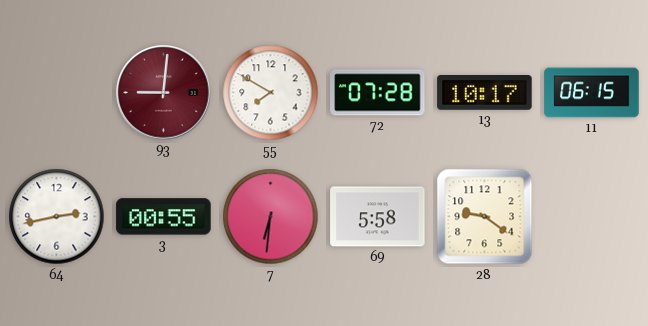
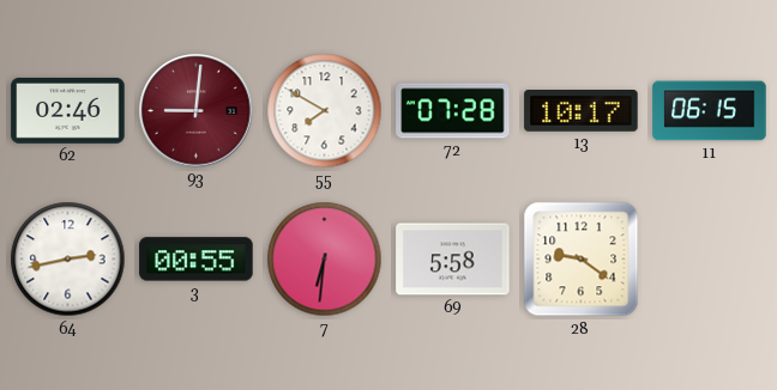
62: none -> 02:46
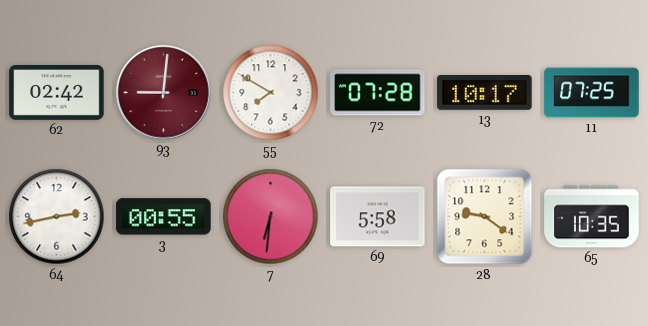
62: 02:46 -> 02:42
11: 06:15 -> 07:25
65: none -> 10:35
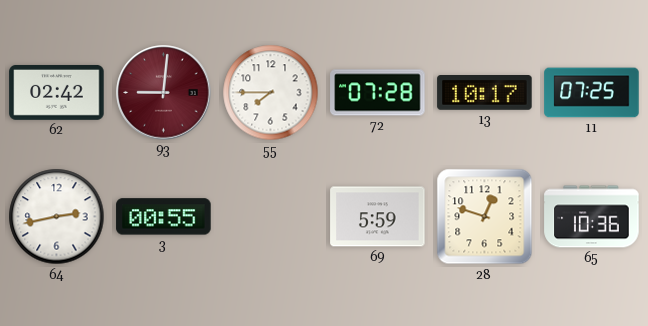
55: 7:50 -> 7:45
7: 6:31 -> none
69: 5:58 -> 5:59
28: 9:21 -> 12:48
65: 10:35 -> 10:36
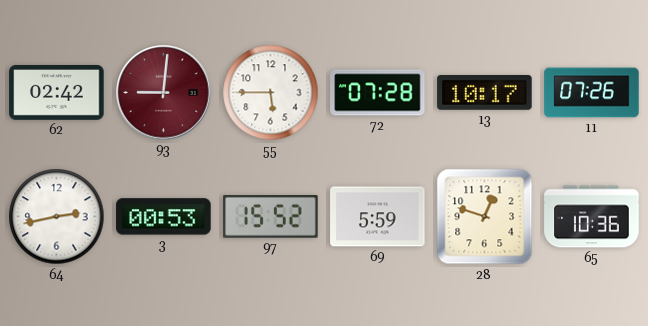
55: 7:45 -> 5:45
11: 07:25 -> 07:26
3: 00:55 -> 00:53
97: none -> 15:52
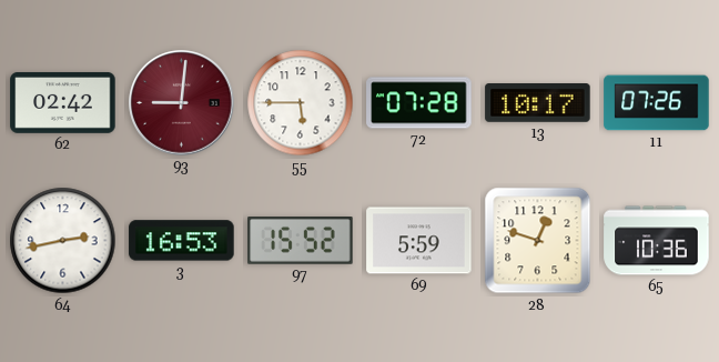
3: 00:53 -> 16:53
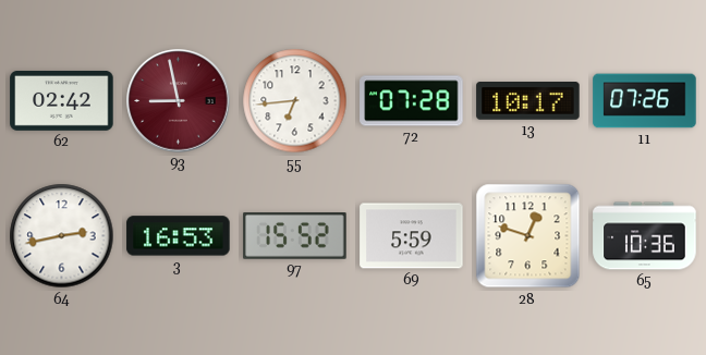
93: 9:01 -> 8:58
55: 5:45 -> 6:44
